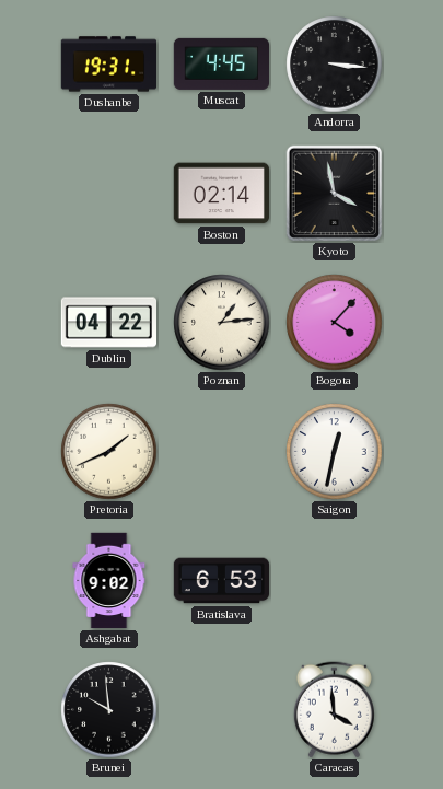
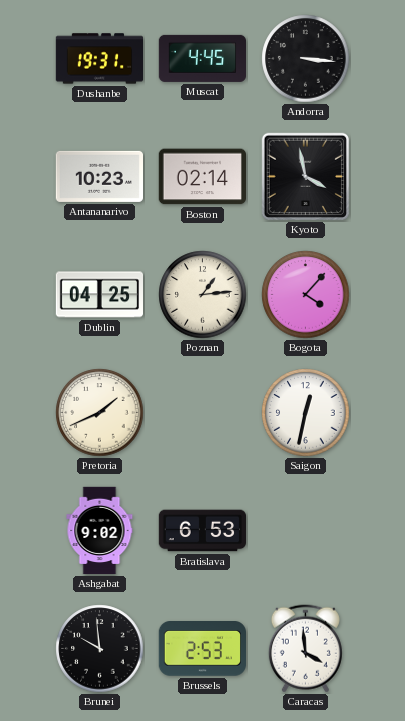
Antananarivo: none -> 10:23
Dublin: 04:22 -> 04:25
Brussels: none -> 2:53
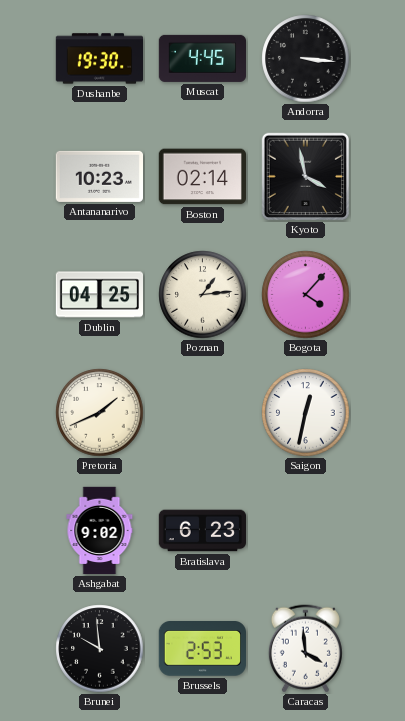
Dushanbe: 19:31 -> 19:30
Bratislava: 6:53 -> 6:23
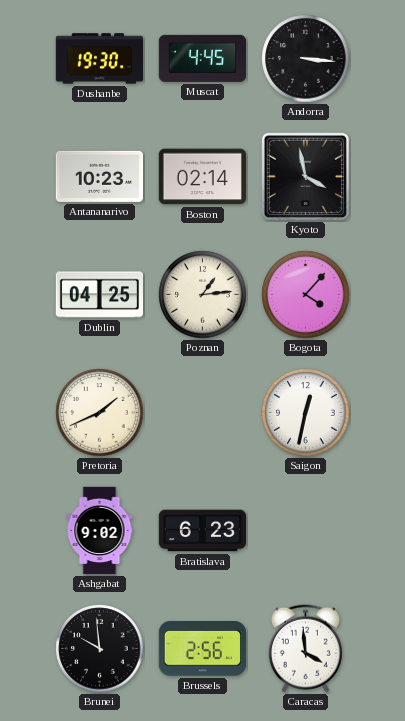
Brussels: 2:53 -> 2:56
